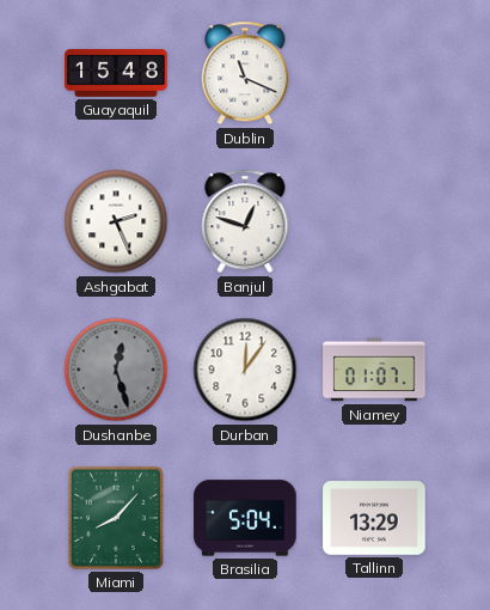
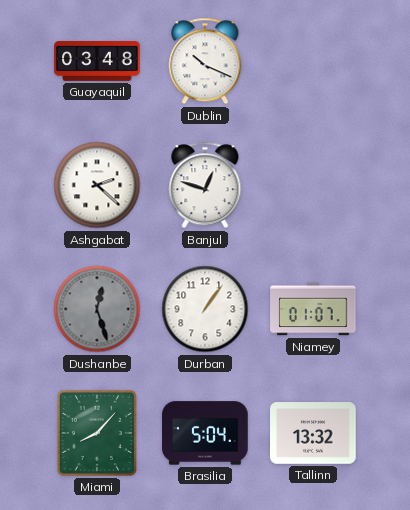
Guayaquil: 15:48 -> 03:48
Dublin: 11:19 -> 10:19
Ashgabat: 2:26 -> 2:22
Durban: 12:06 -> 1:06
Tallinn: 13:29 -> 13:32
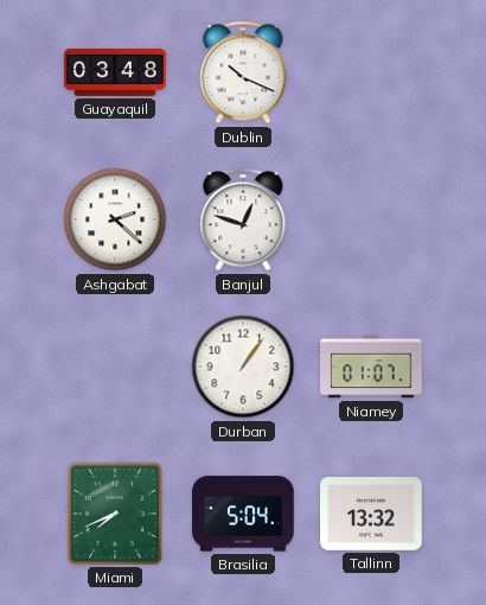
Dushanbe: 12:27 -> none
Miami: 8:07 -> 7:41
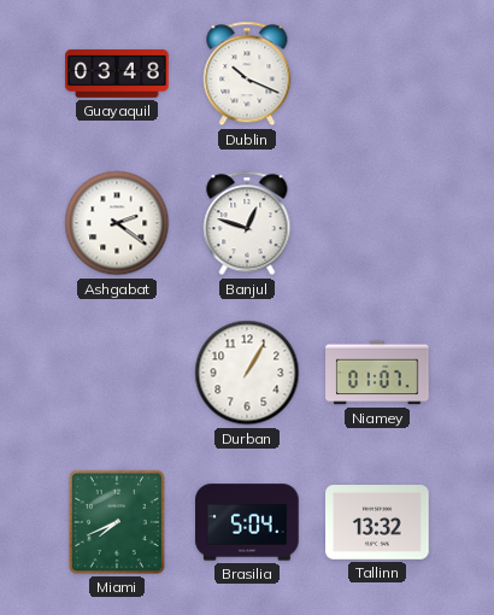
Ashgabat: 2:22 -> 2:21
Durban: 1:06 -> 1:05
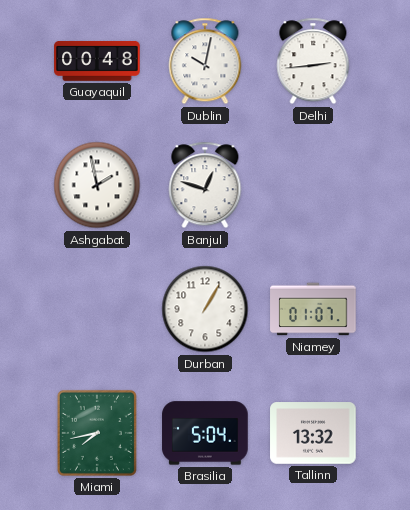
Guayaquil: 03:48 -> 00:48
Dublin: 10:19 -> 10:02
Delhi: none -> 2:44
Ashgabat: 2:21 -> 1:58
Miami: 7:41 -> 7:43
